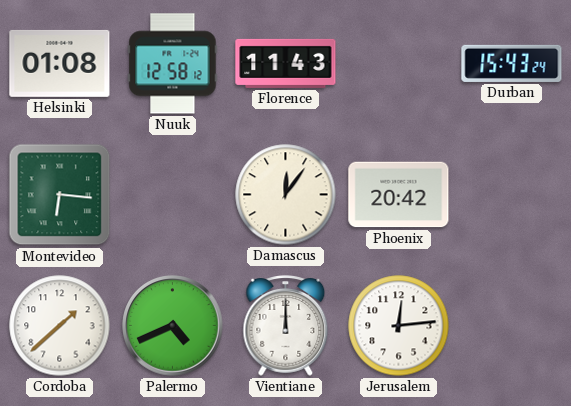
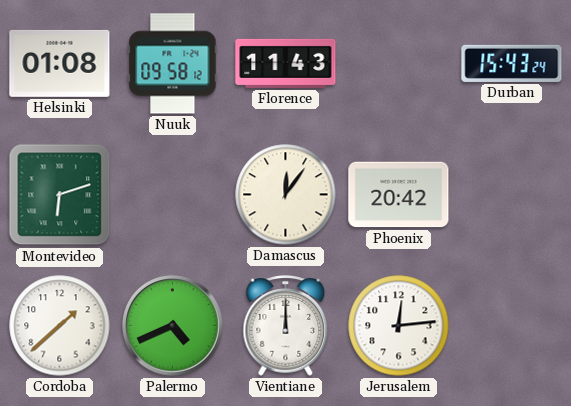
Nuuk: 12:58 -> 09:58
Montevideo: 6:16 -> 6:12
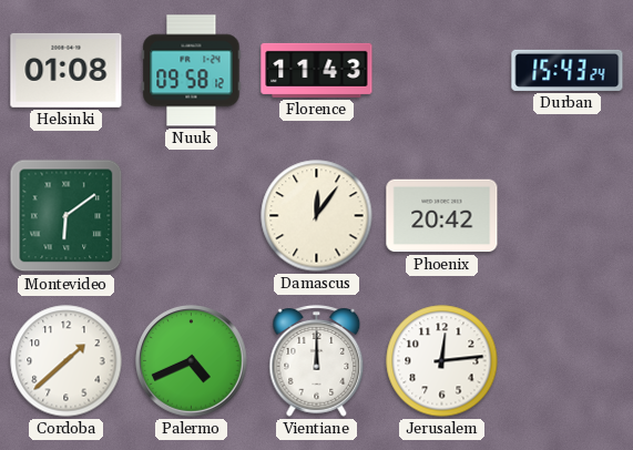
Montevideo: 6:12 -> 6:09
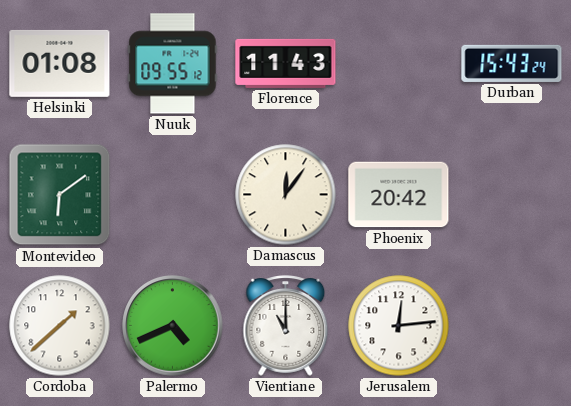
Nuuk: 09:58 -> 09:55
Vientiane: 12:00 -> 11:00
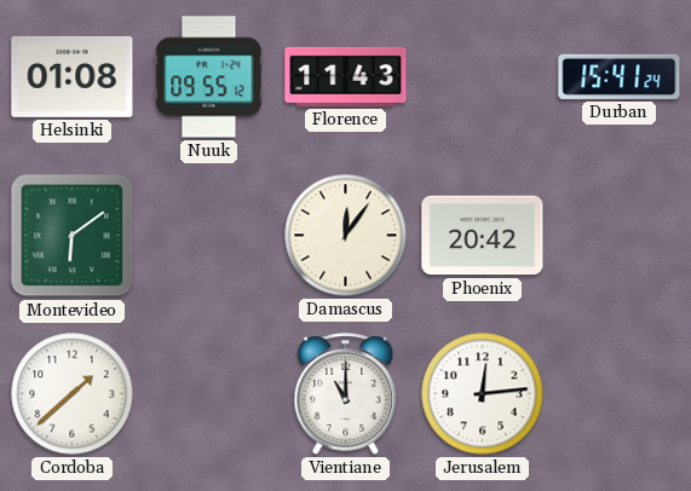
Durban: 15:43 -> 15:41
Palermo: 4:41 -> none
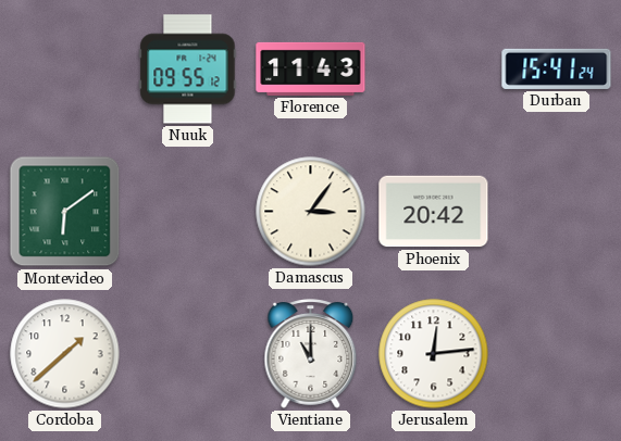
Helsinki: 01:08 -> none
Damascus: 12:06 -> 3:06
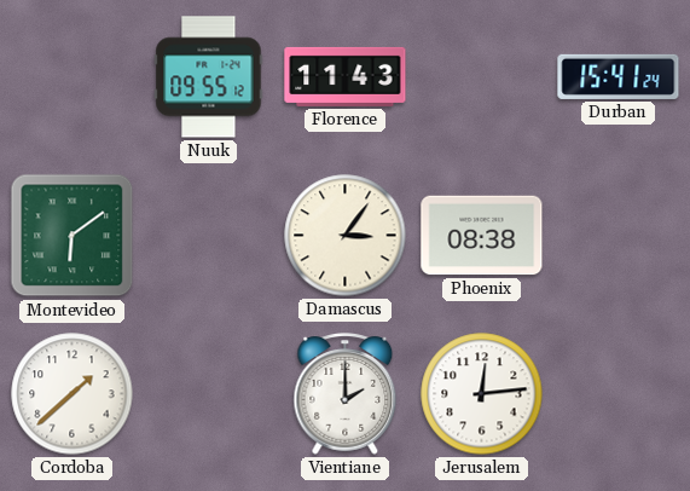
Phoenix: 20:42 -> 08:38
Vientiane: 11:00 -> 2:00
